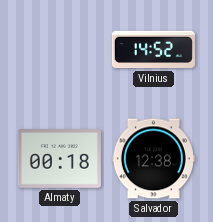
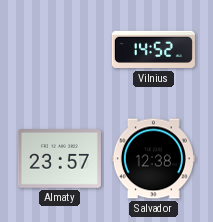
Almaty: 00:18 -> 23:57
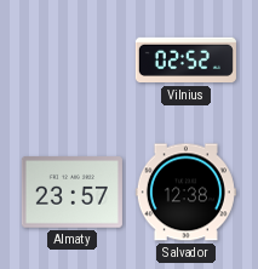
Vilnius: 14:52 -> 02:52
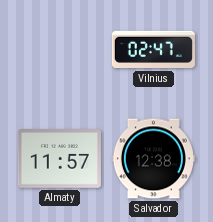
Vilnius: 02:52 -> 02:47
Almaty: 23:57 -> 11:57
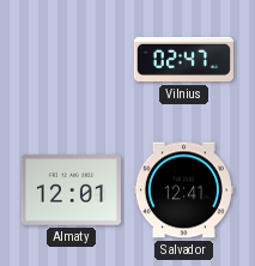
Almaty: 11:57 -> 12:01
Salvador: 12:38 -> 12:41
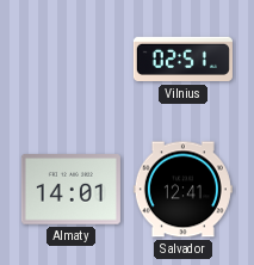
Vilnius: 02:47 -> 02:51
Almaty: 12:01 -> 14:01
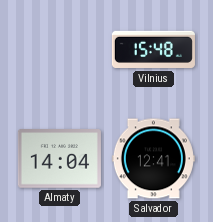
Vilnius: 02:51 -> 15:48
Almaty: 14:01 -> 14:04
